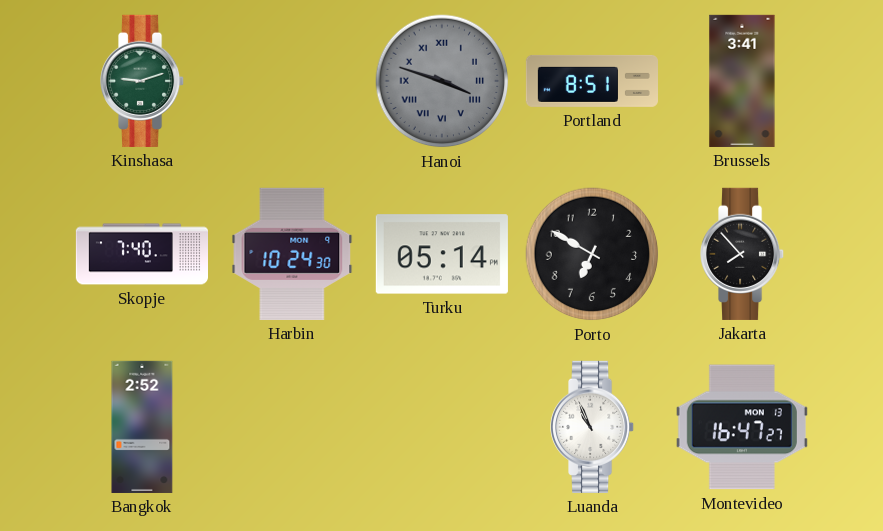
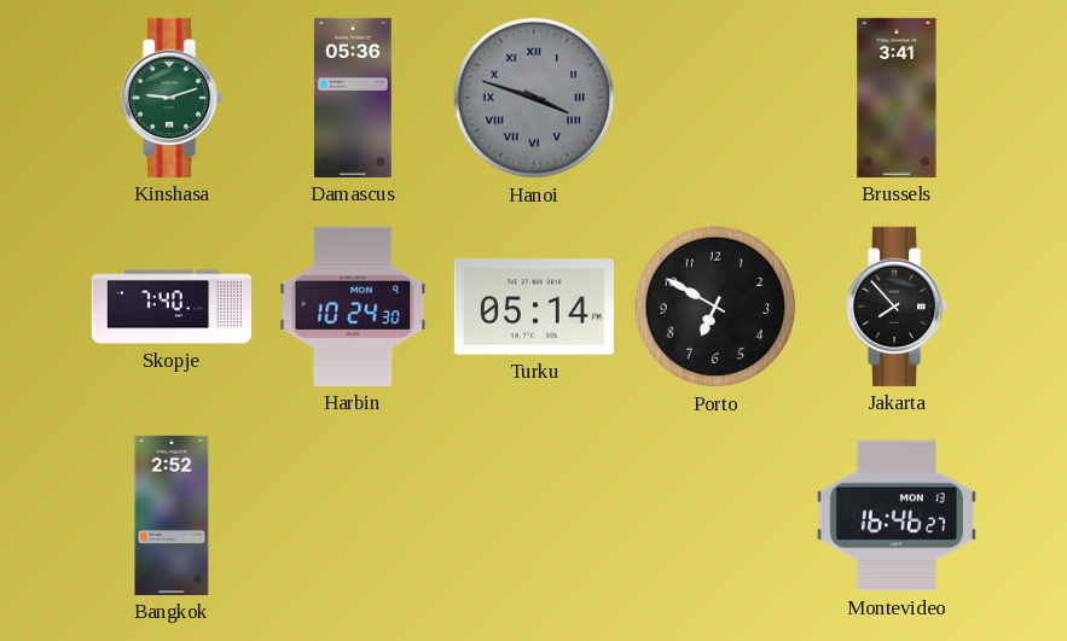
Damascus: none -> 05:36
Portland: 8:51 -> none
Luanda: 10:56 -> none
Montevideo: 16:47 -> 16:46
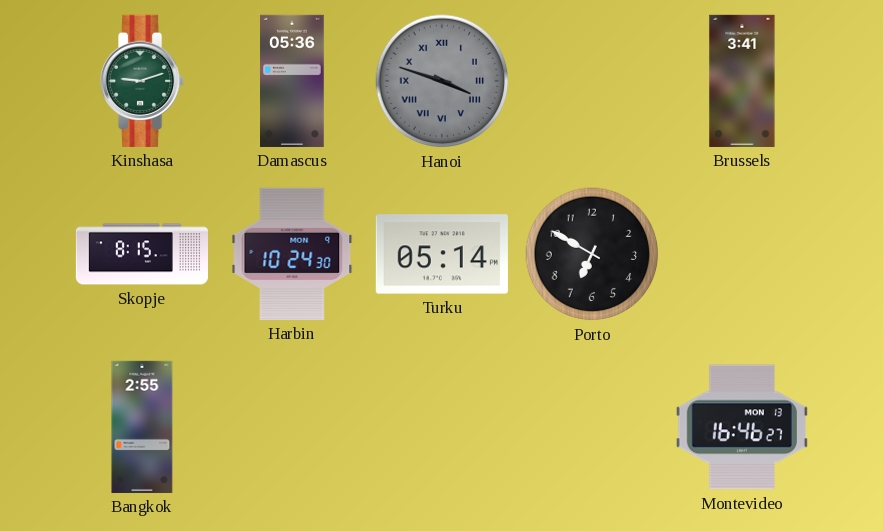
Skopje: 7:40 -> 8:15
Jakarta: 7:53 -> none
Bangkok: 2:52 -> 2:55
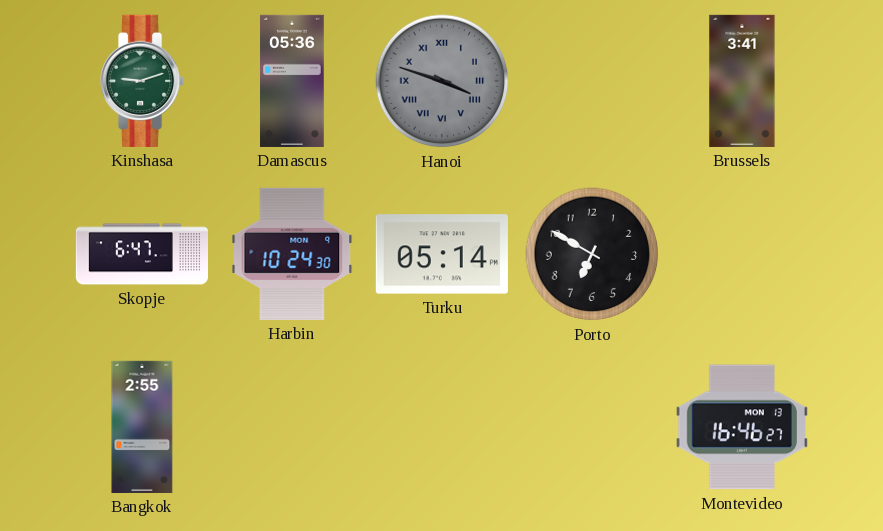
Skopje: 8:15 -> 6:47
